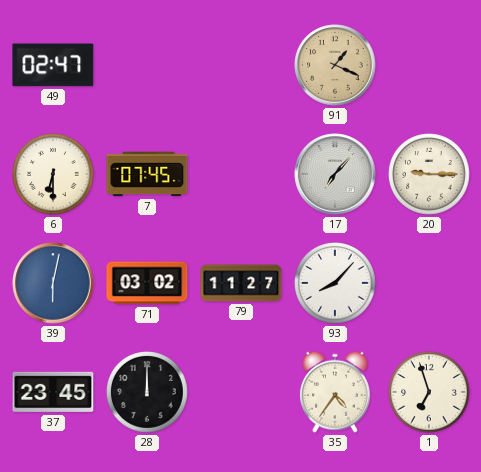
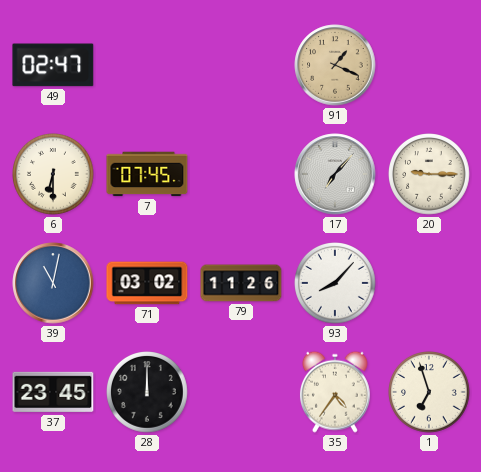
39: 6:02 -> 11:02
79: 11:27 -> 11:26
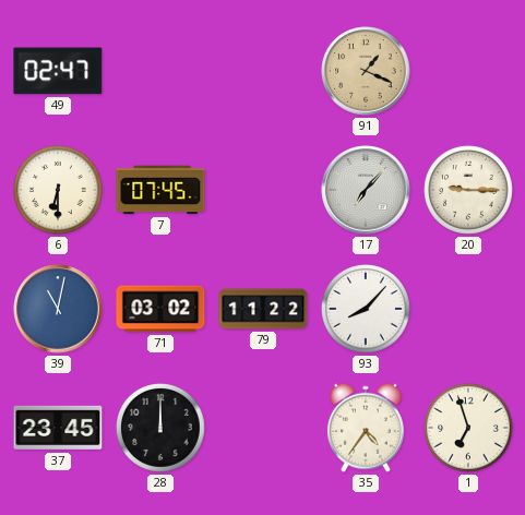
79: 11:26 -> 11:22
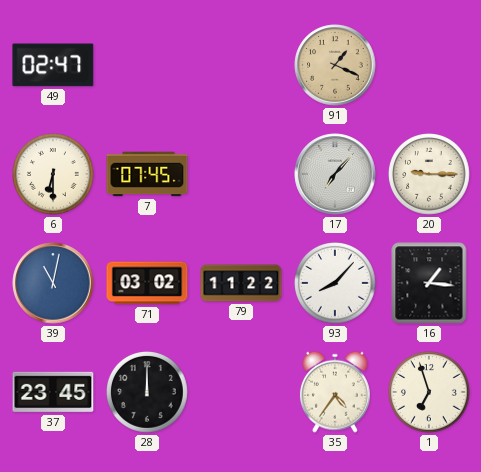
16: none -> 1:16
